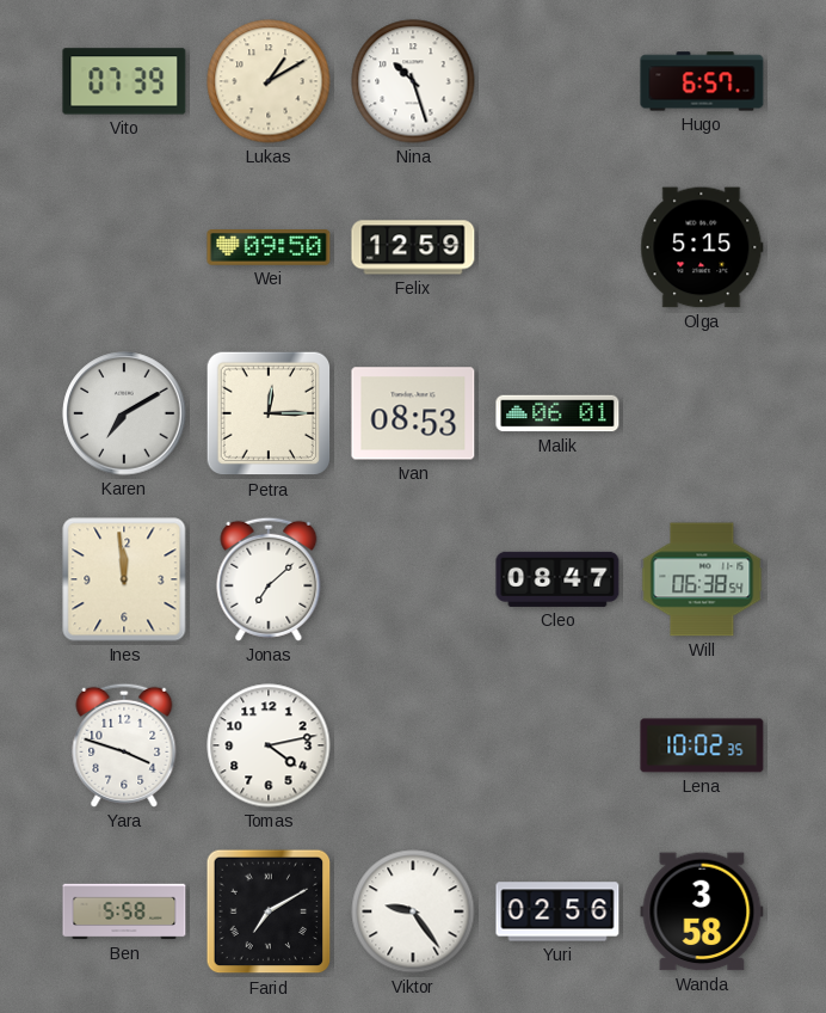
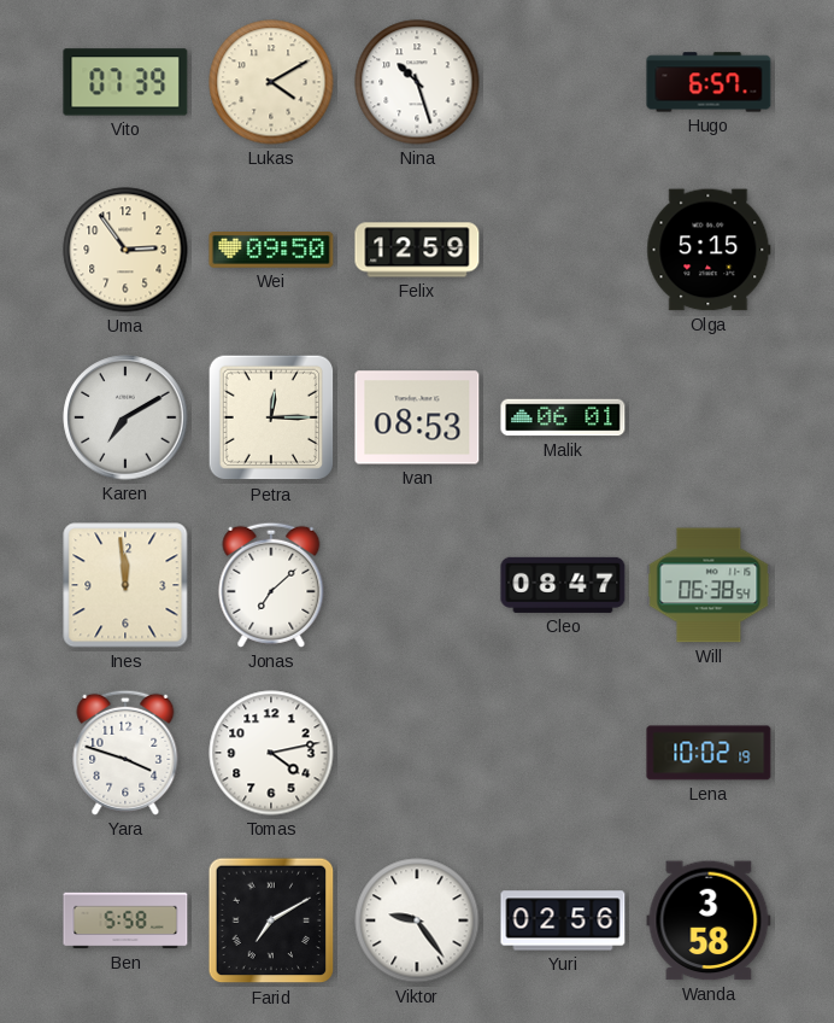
Lukas: 1:10 -> 4:10
Uma: none -> 2:54
Lena: 10:02:35 -> 10:02:19
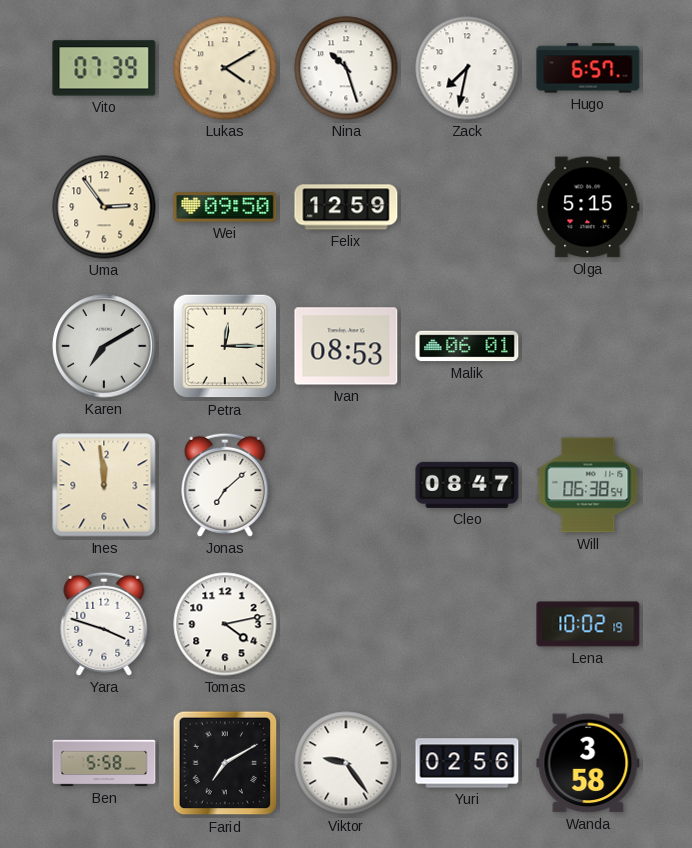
Zack: none -> 7:32
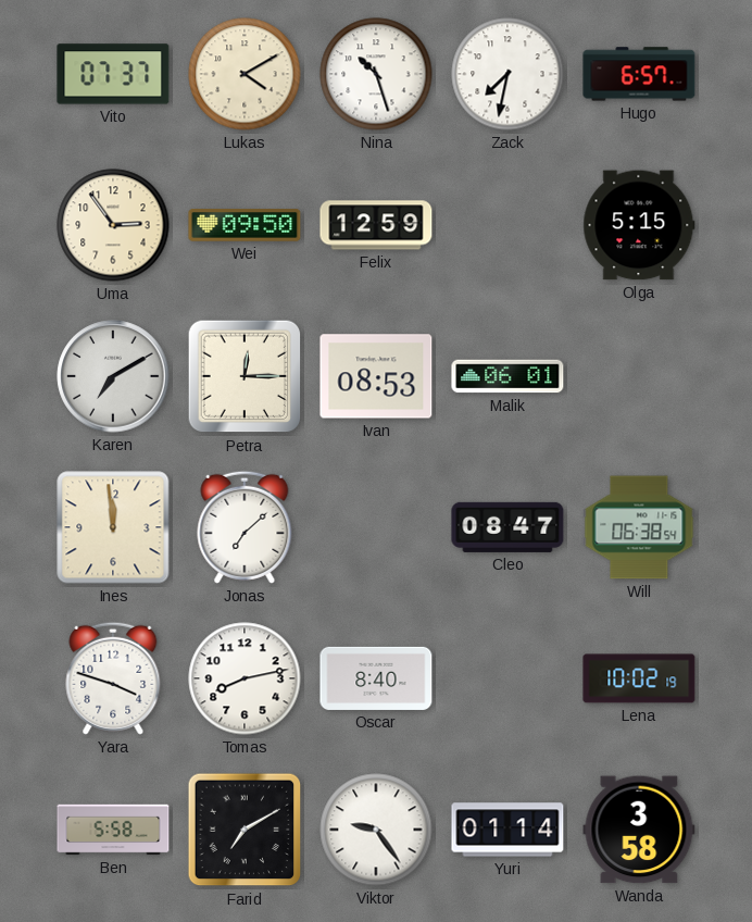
Vito: 07:39 -> 07:37
Tomas: 4:13 -> 8:13
Oscar: none -> 8:40
Yuri: 02:56 -> 01:14
